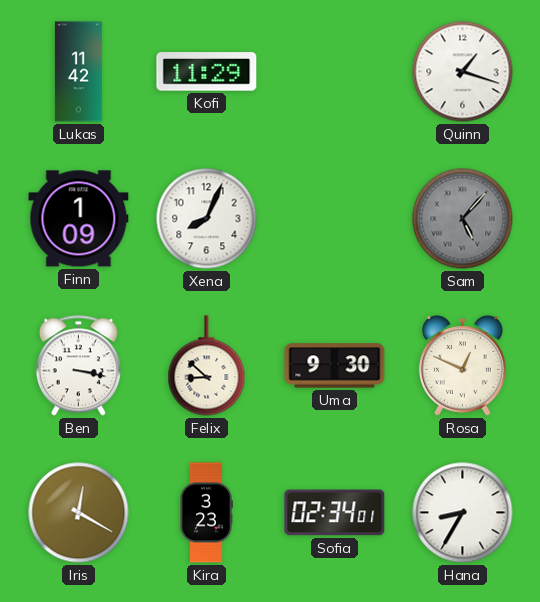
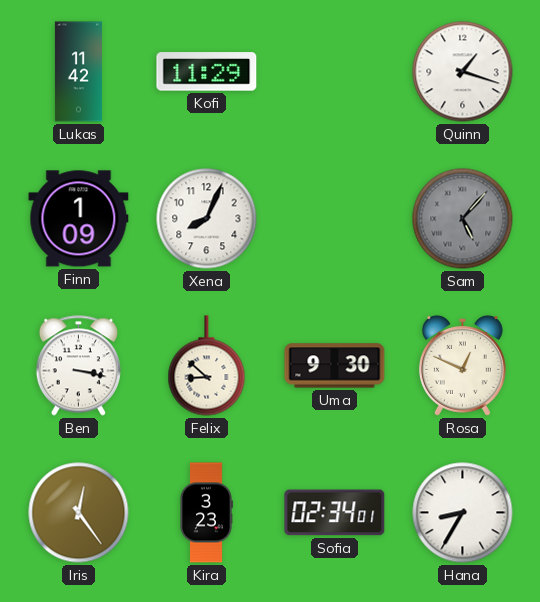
Iris: 12:20 -> 12:24
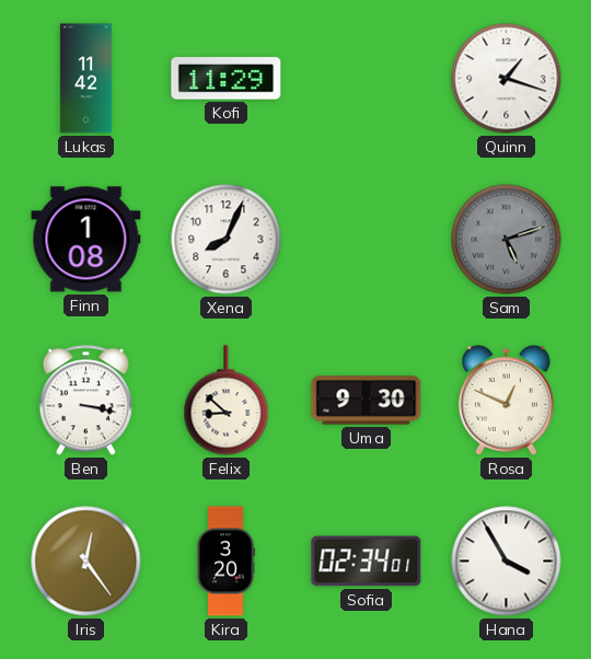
Finn: 1:09 -> 1:08
Sam: 5:07 -> 5:12
Kira: 3:23 -> 3:20
Hana: 8:35 -> 3:55
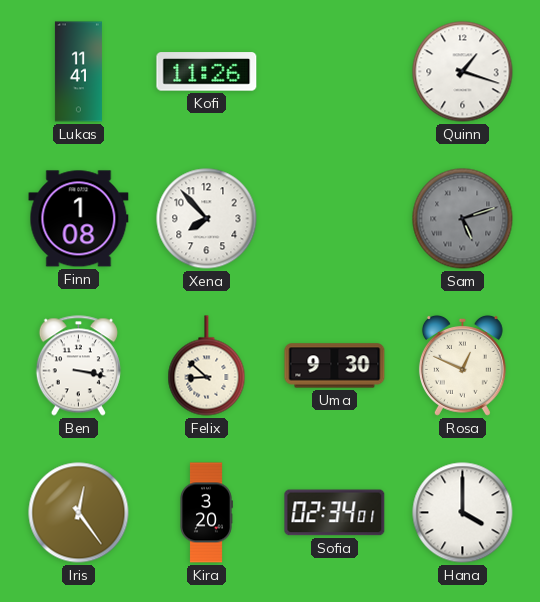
Lukas: 11:42 -> 11:41
Kofi: 11:29 -> 11:26
Xena: 8:04 -> 7:53
Hana: 3:55 -> 4:00
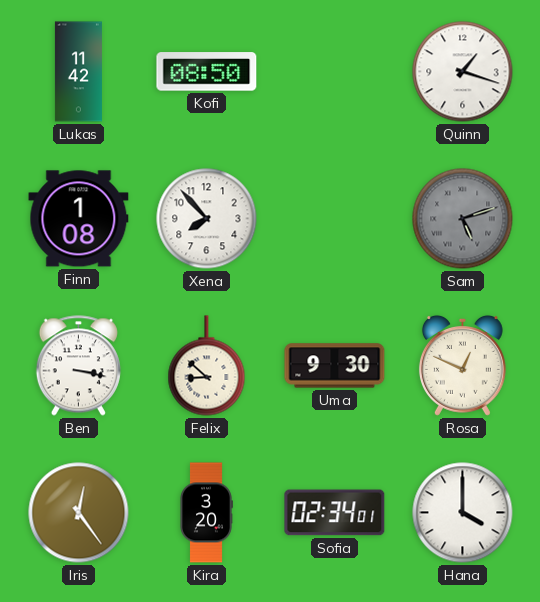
Lukas: 11:41 -> 11:42
Kofi: 11:26 -> 08:50
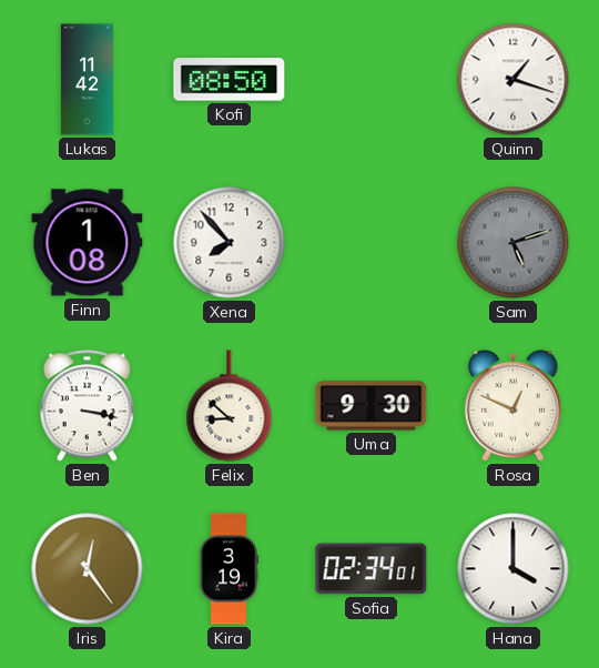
Kira: 3:20 -> 3:19
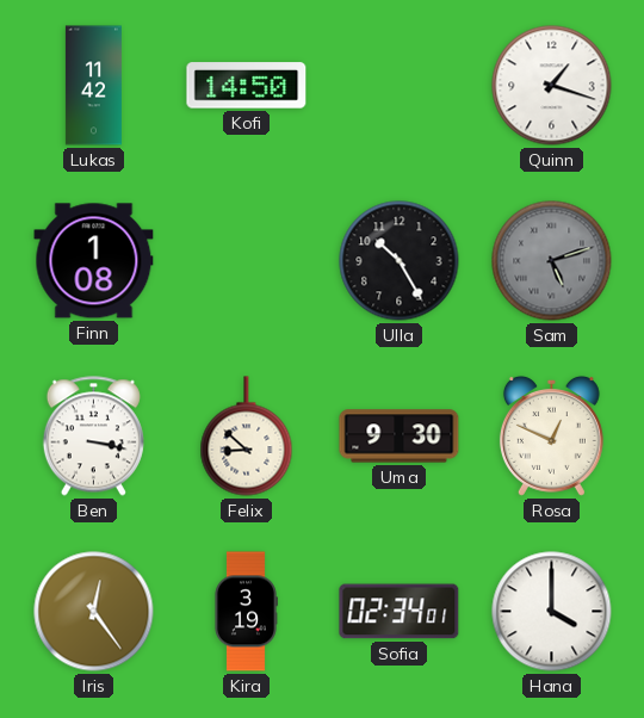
Kofi: 08:50 -> 14:50
Xena: 7:53 -> none
Ulla: none -> 10:25
